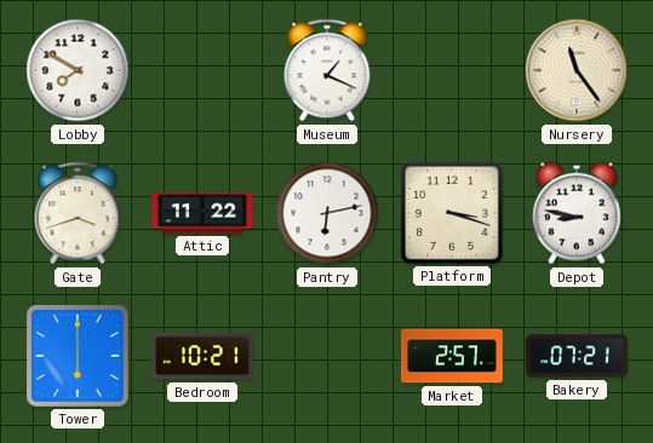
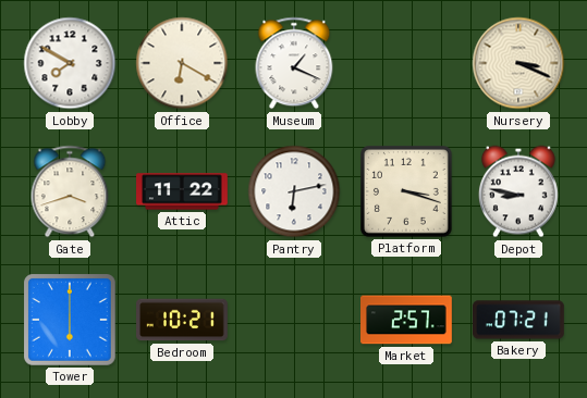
Office: none -> 6:20
Nursery: 11:24 -> 3:19
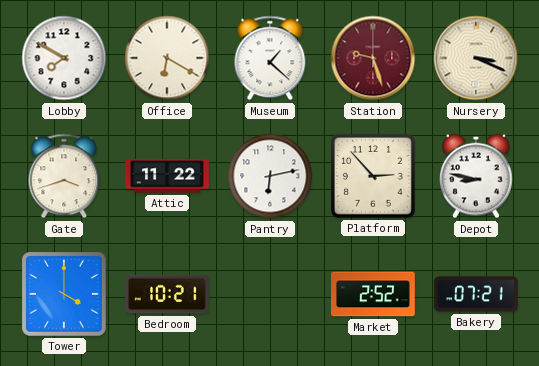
Museum: 1:19 -> 1:22
Station: none -> 9:27
Platform: 3:18 -> 2:53
Tower: 6:00 -> 4:00
Market: 2:57 -> 2:52
